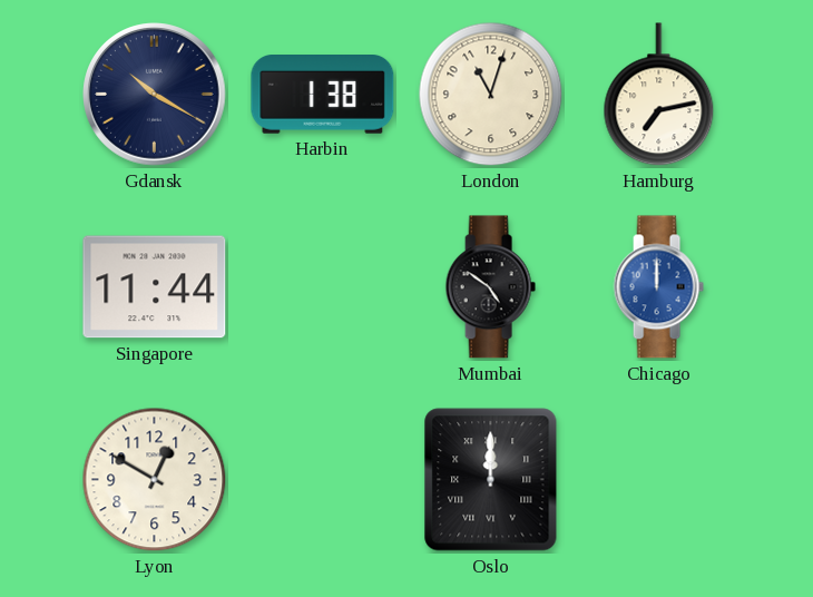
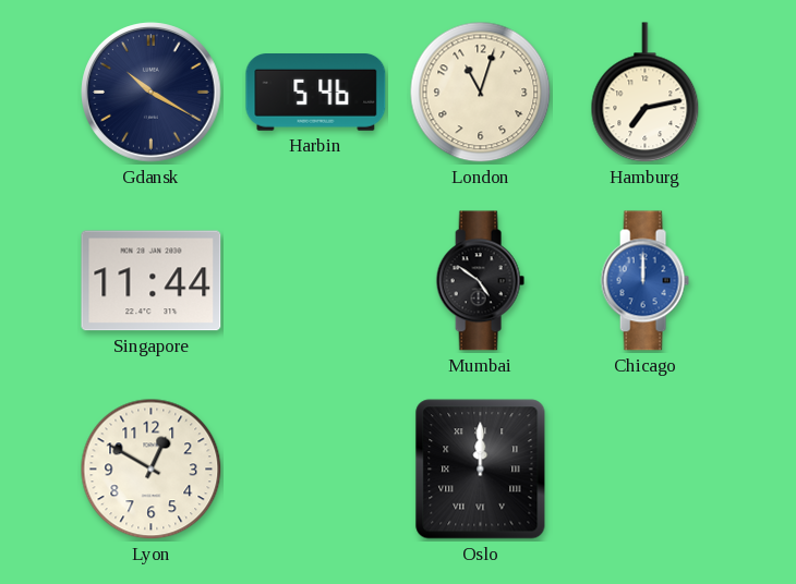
Harbin: 1:38 -> 5:46
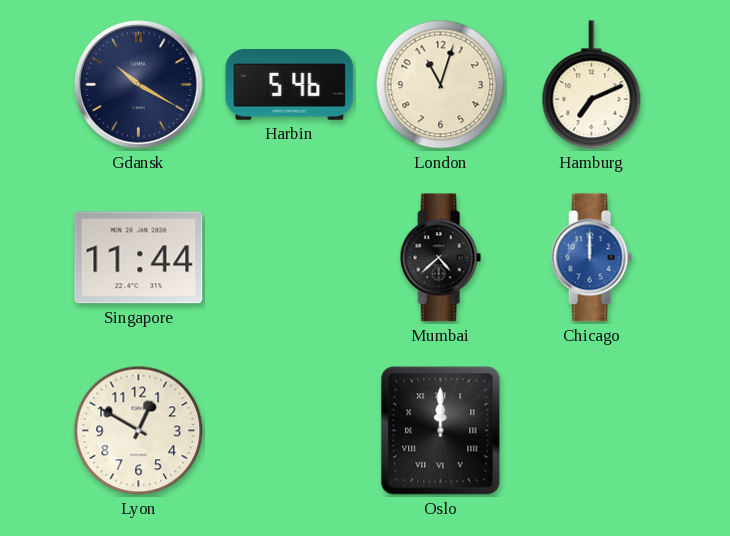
Hamburg: 7:13 -> 7:11
Mumbai: 4:51 -> 4:38
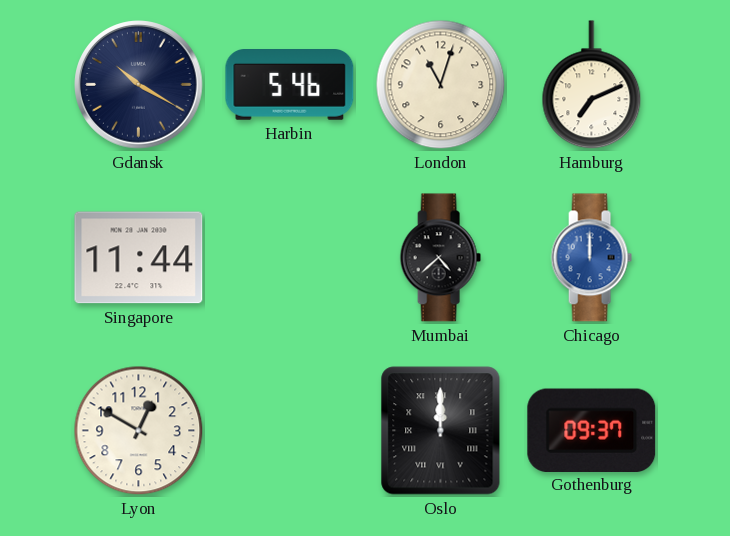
Gothenburg: none -> 09:37
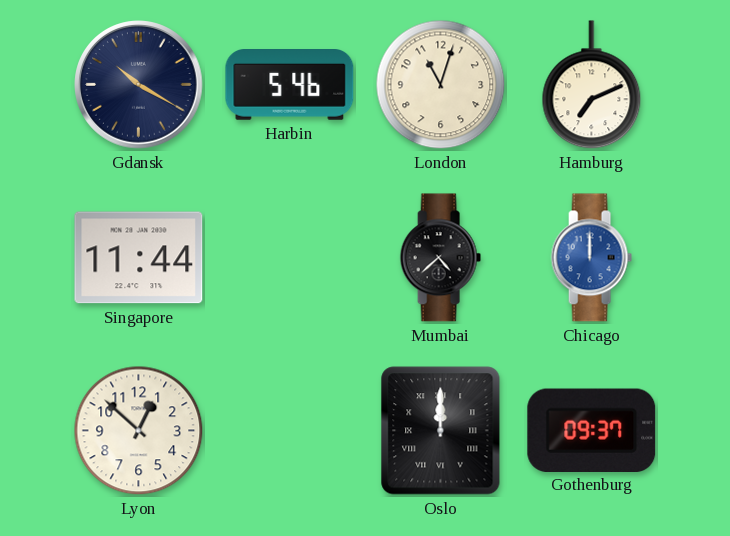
Lyon: 12:50 -> 12:52
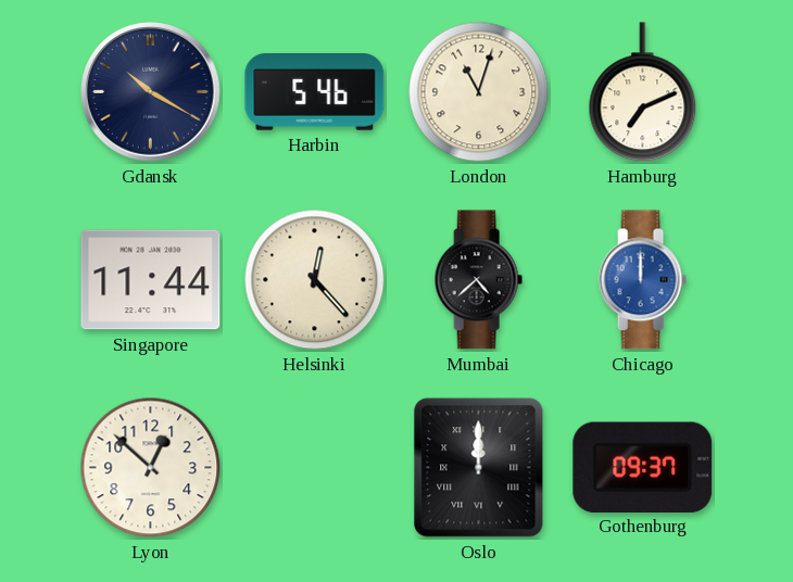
Helsinki: none -> 12:23
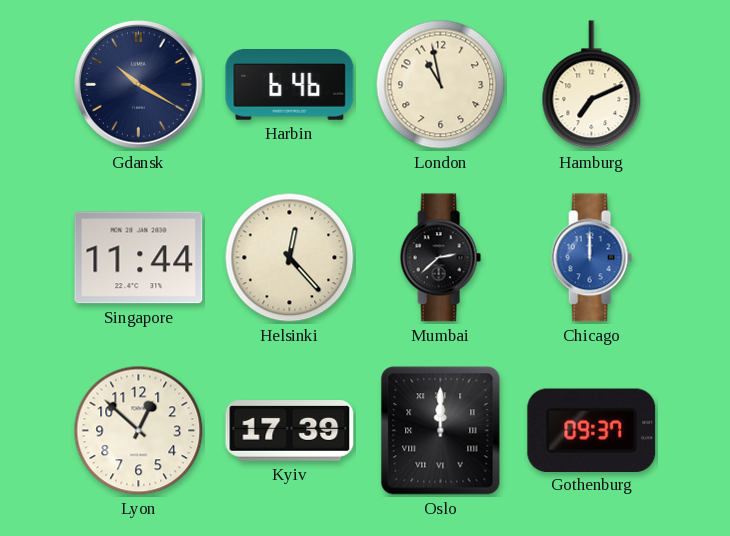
Harbin: 5:46 -> 6:46
London: 11:03 -> 10:58
Mumbai: 4:38 -> 2:38
Kyiv: none -> 17:39
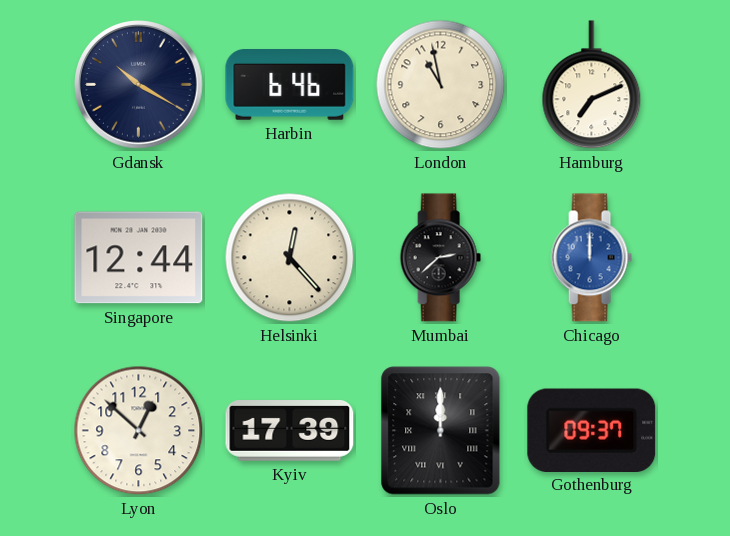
Singapore: 11:44 -> 12:44
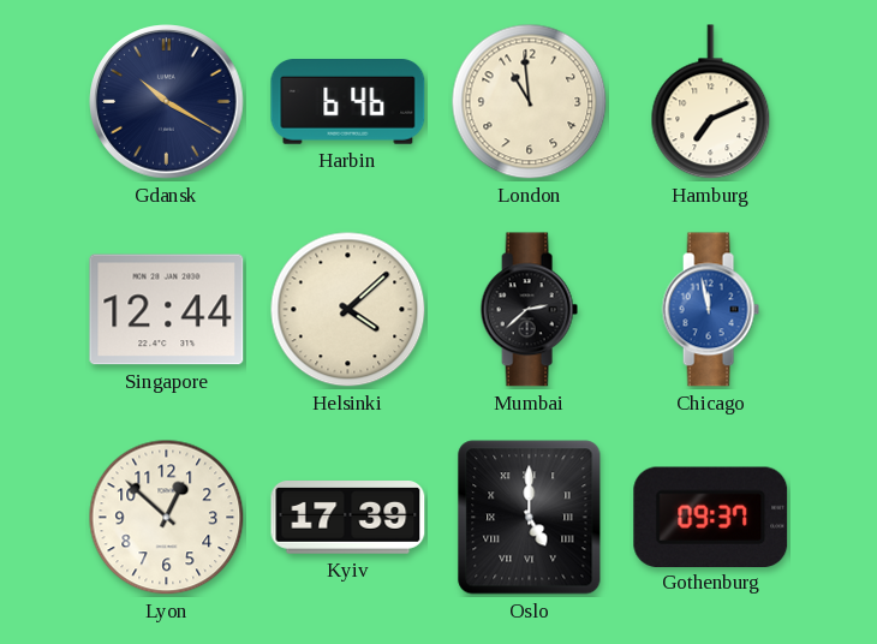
London: 10:58 -> 10:59
Helsinki: 12:23 -> 4:08
Chicago: 12:00 -> 11:58
Oslo: 12:00 -> 5:00
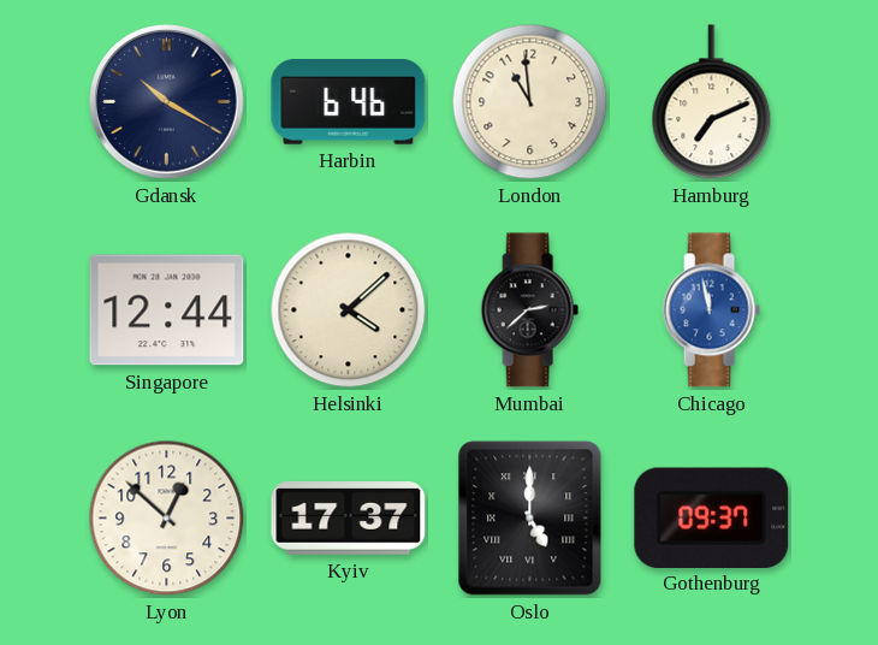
Kyiv: 17:39 -> 17:37
